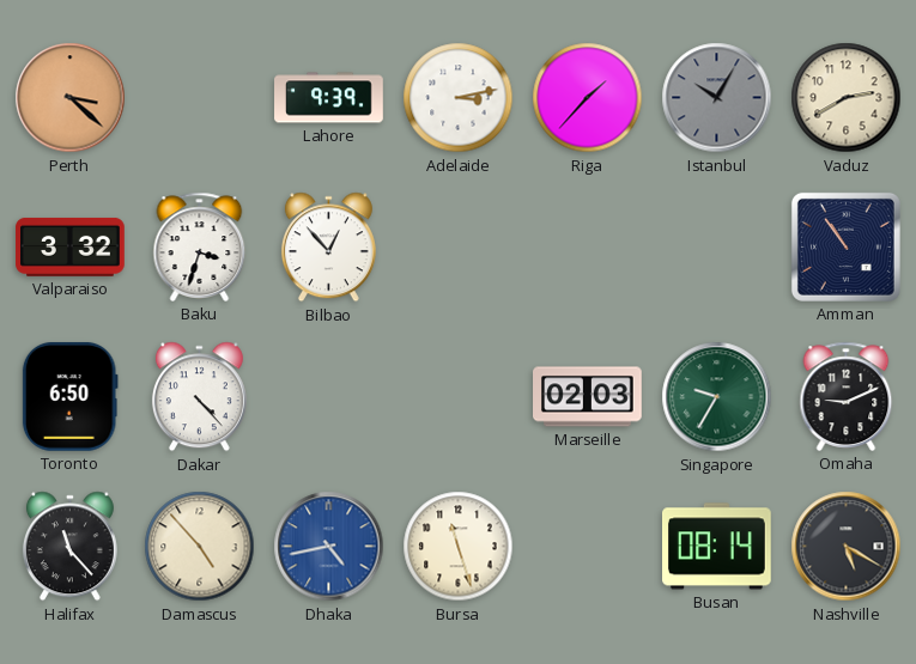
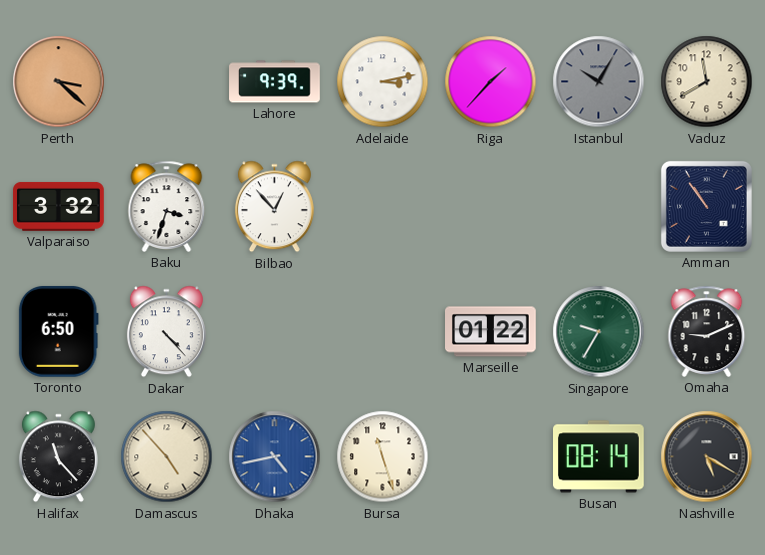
Vaduz: 2:40 -> 11:40
Marseille: 02:03 -> 01:22
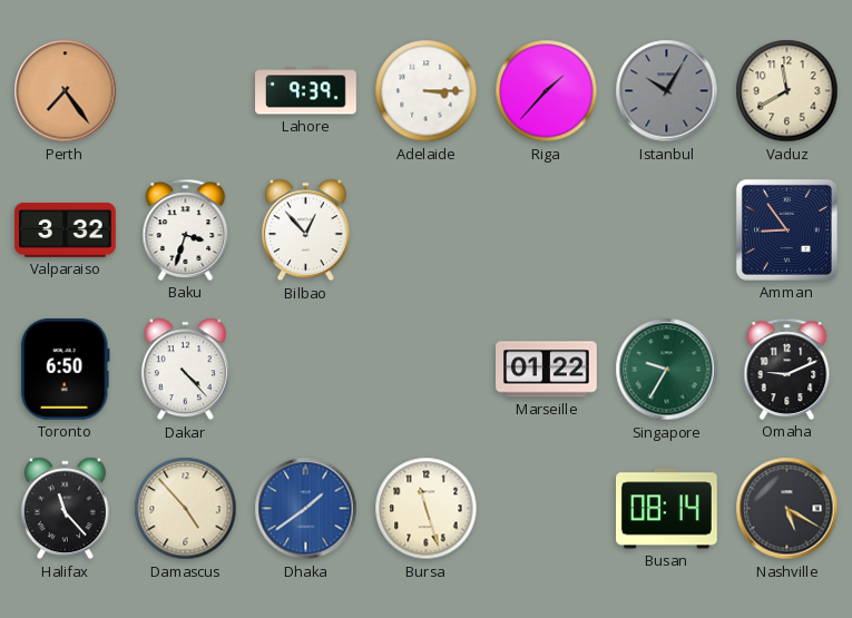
Perth: 3:22 -> 7:24
Adelaide: 3:13 -> 3:15
Amman: 10:54 -> 8:54
Dhaka: 4:43 -> 1:39
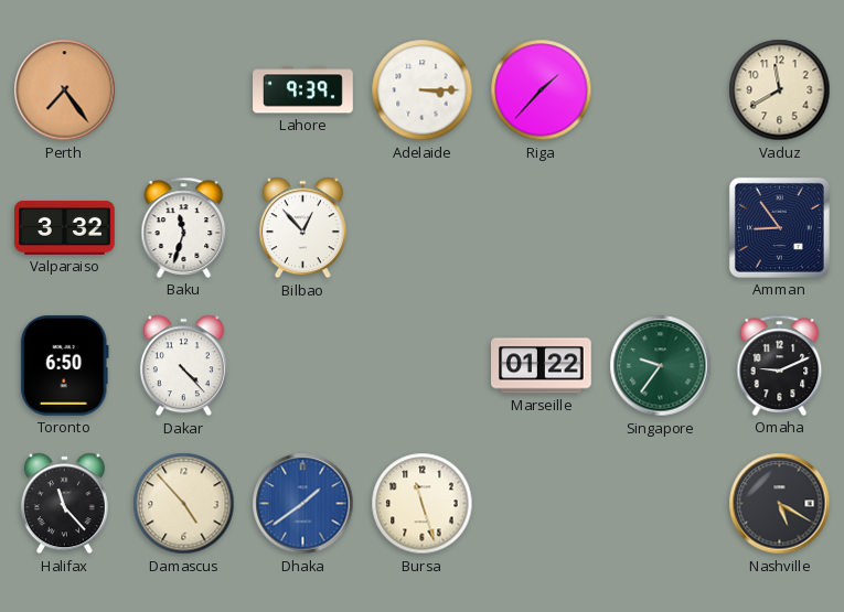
Istanbul: 10:05 -> none
Baku: 3:33 -> 11:33
Singapore: 9:35 -> 9:36
Busan: 08:14 -> none
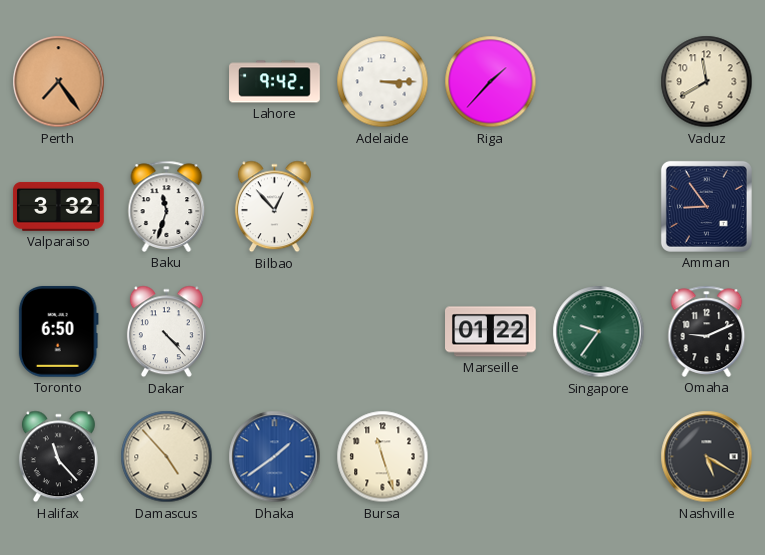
Lahore: 9:39 -> 9:42
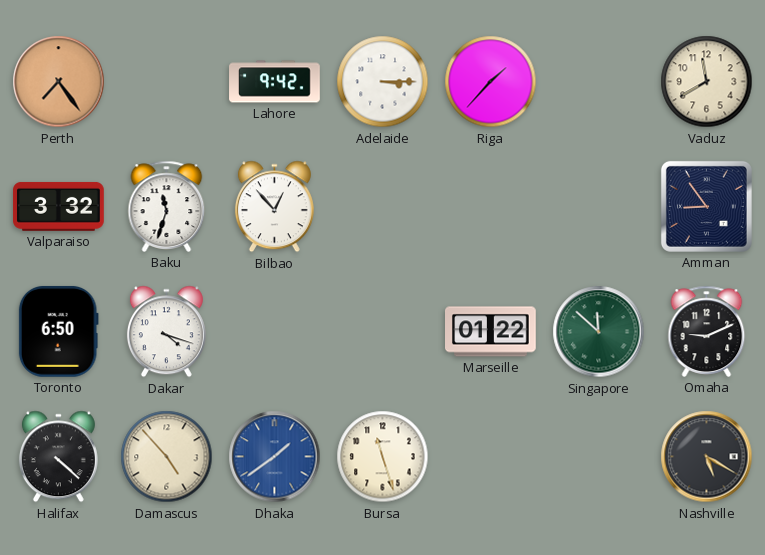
Dakar: 4:23 -> 4:18
Singapore: 9:36 -> 11:52
Halifax: 11:23 -> 4:22
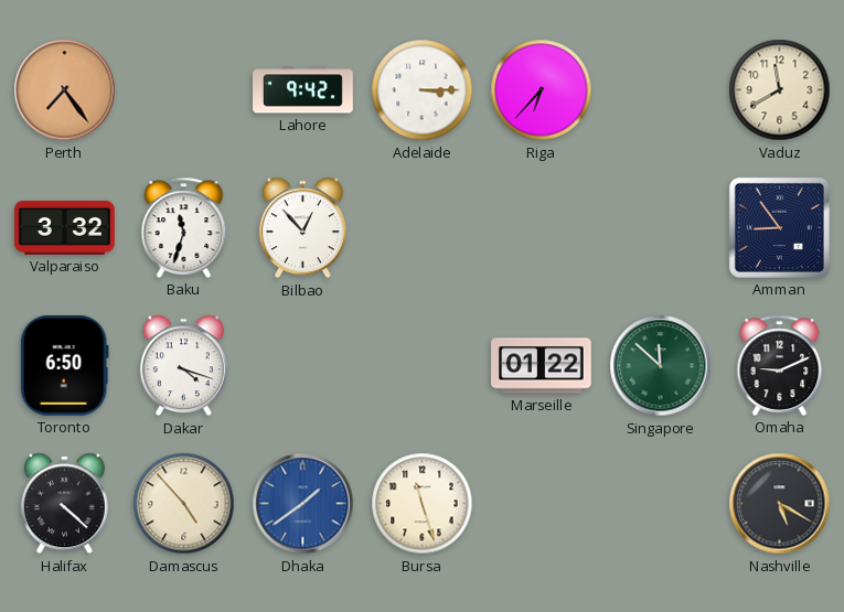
Riga: 1:37 -> 6:37
